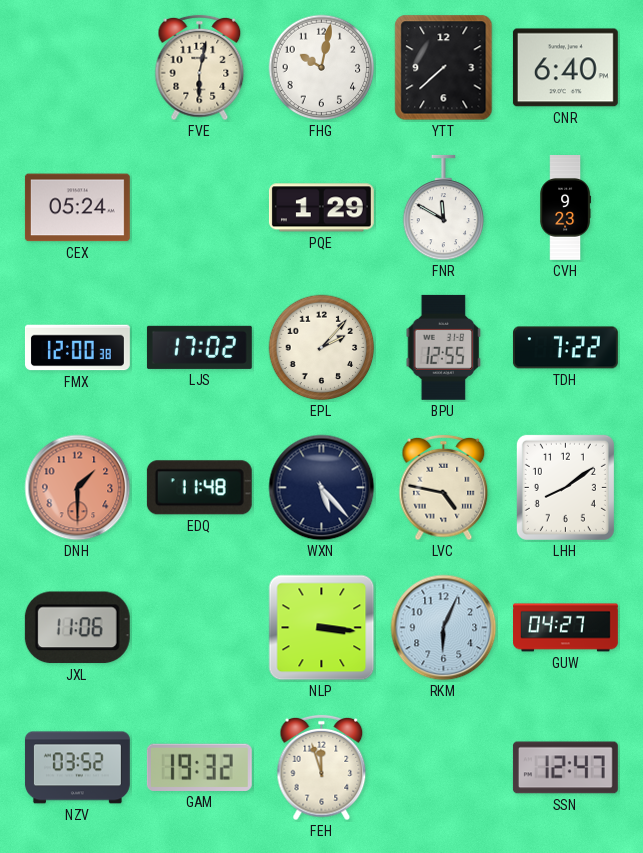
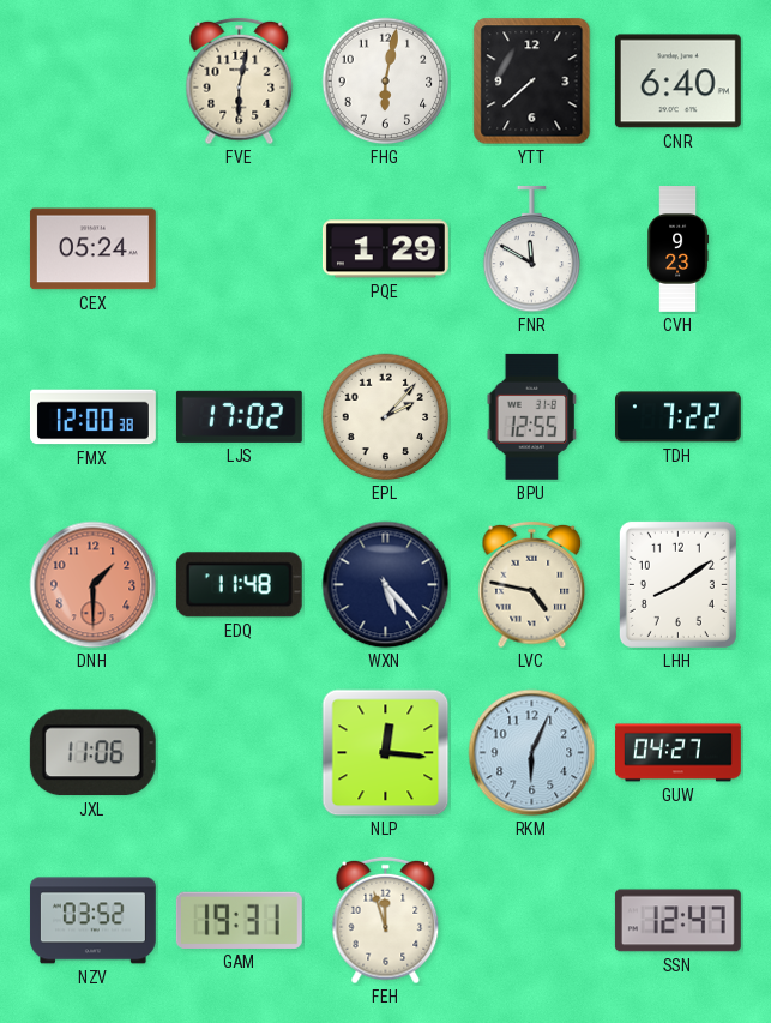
FHG: 10:02 -> 6:02
NLP: 3:16 -> 12:16
GAM: 19:32 -> 19:31
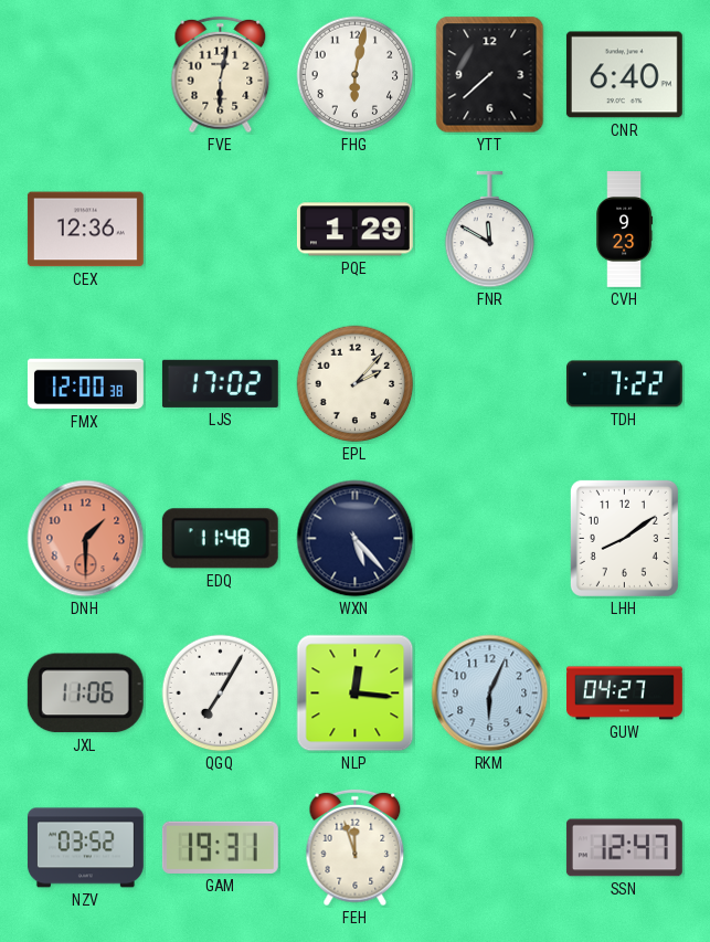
CEX: 05:24 -> 12:36
BPU: 12:55 -> none
LVC: 4:47 -> none
QGQ: none -> 7:05
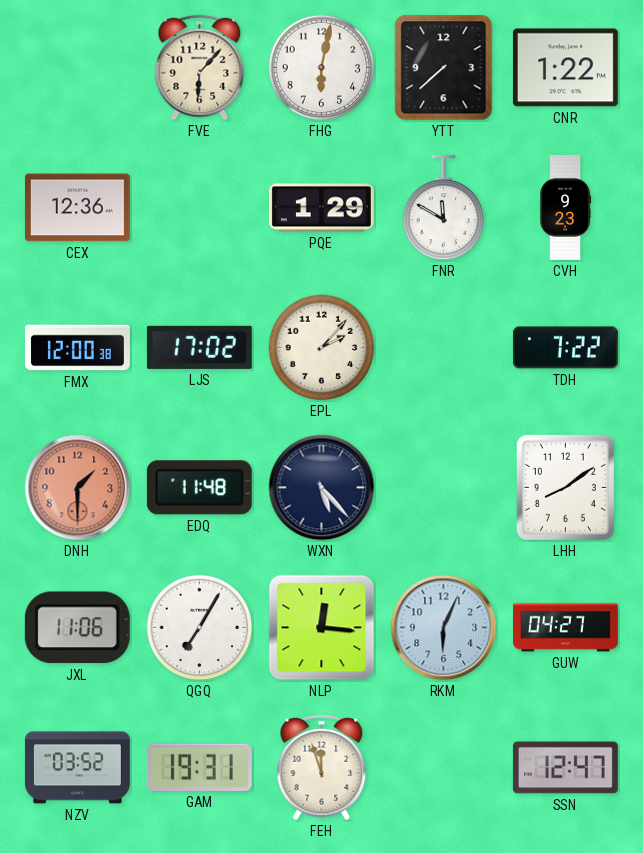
FVE: 6:02 -> 6:07
CNR: 6:40 -> 1:22
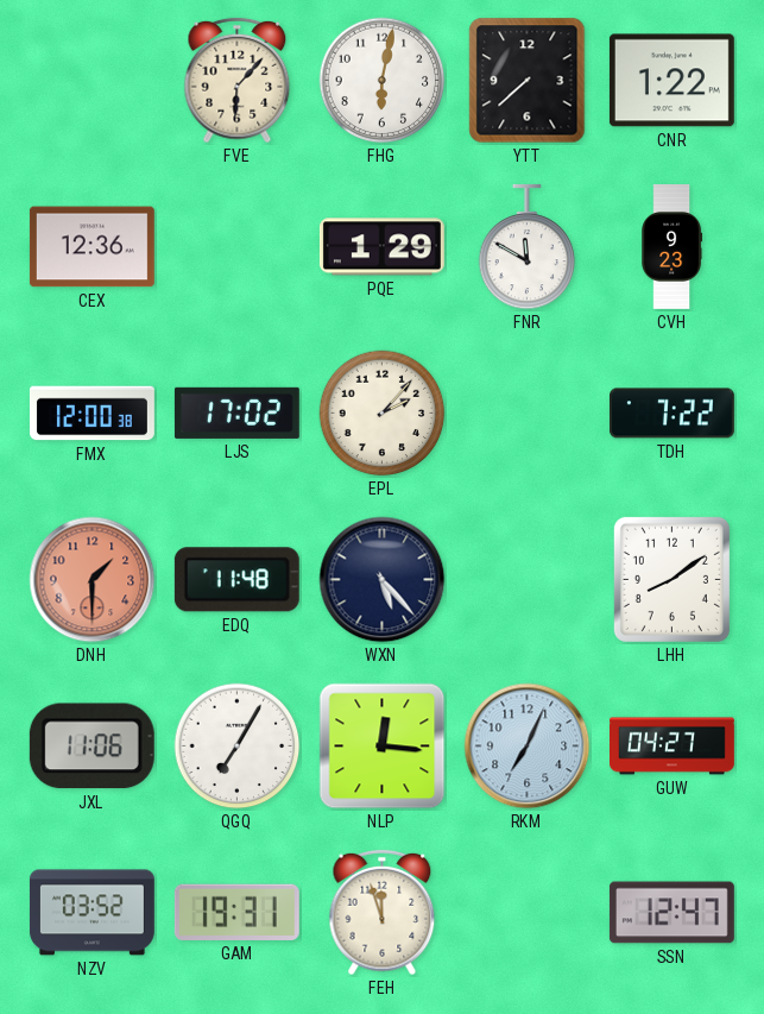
RKM: 6:04 -> 7:04
